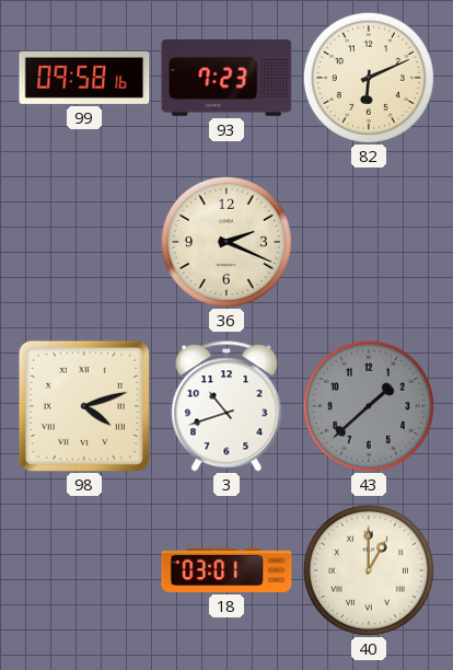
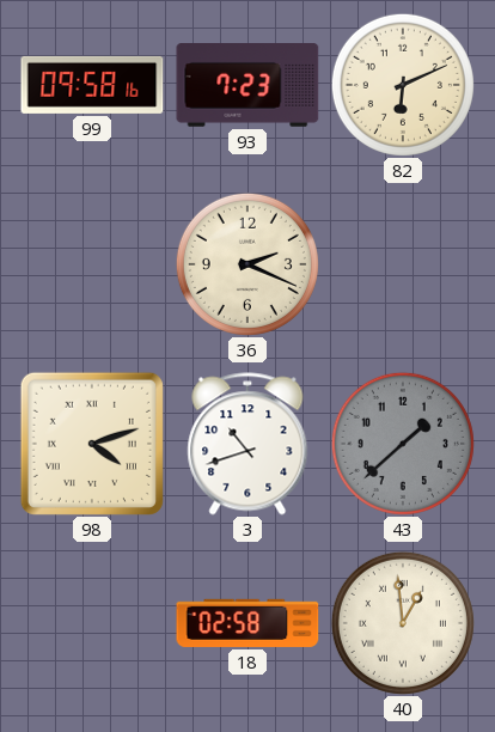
18: 03:01 -> 02:58
40: 1:00 -> 12:59
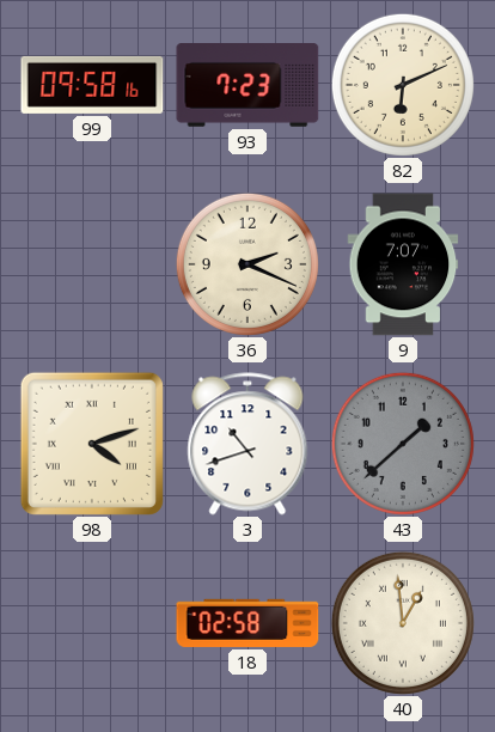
9: none -> 7:07
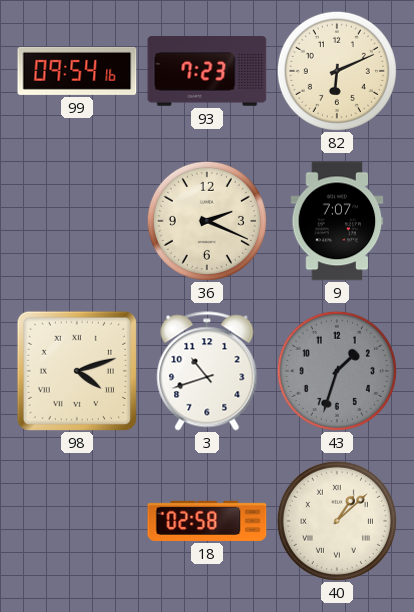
99: 09:58 -> 09:54
43: 1:38 -> 1:33
40: 12:59 -> 1:08
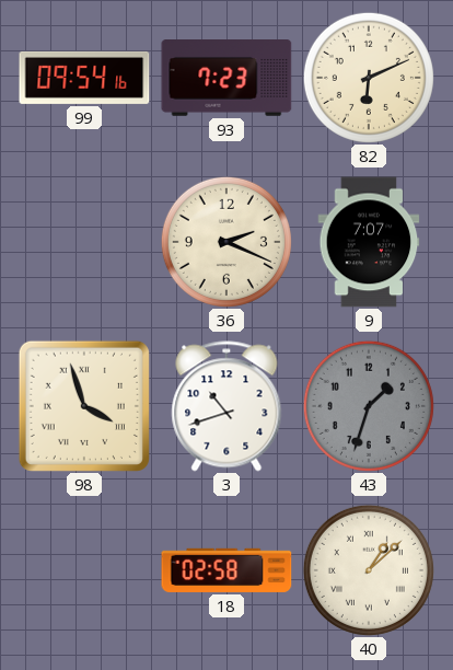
98: 4:12 -> 3:57
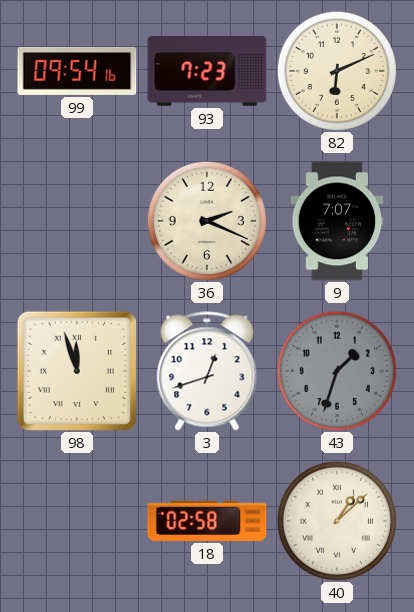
98: 3:57 -> 11:57
3: 10:42 -> 12:42
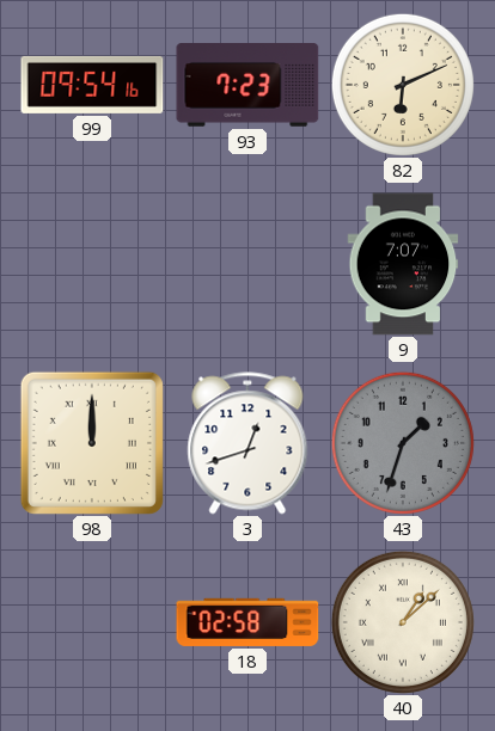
36: 2:19 -> none
98: 11:57 -> 12:00
